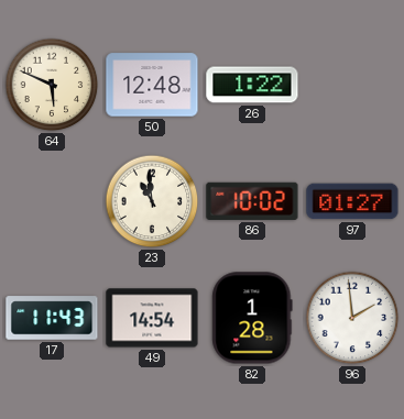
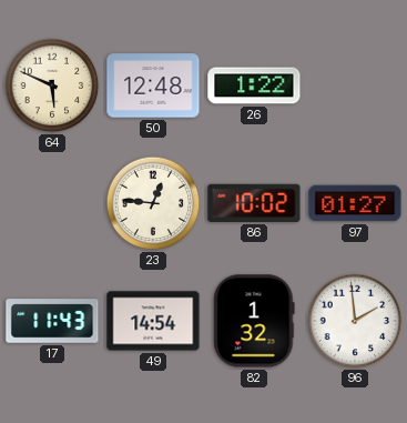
23: 10:59 -> 12:46
82: 1:28 -> 1:32
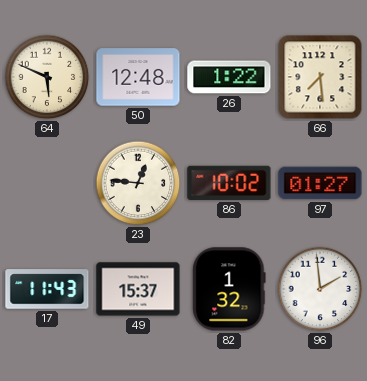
66: none -> 7:29
49: 14:54 -> 15:37
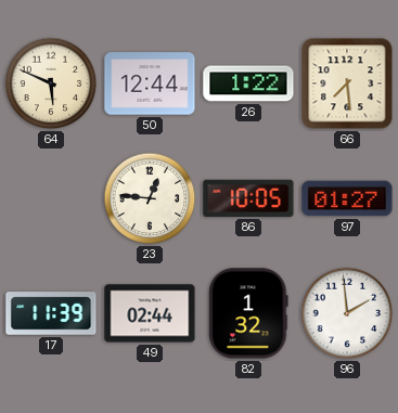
50: 12:48 -> 12:44
86: 10:02 -> 10:05
17: 11:43 -> 11:39
49: 15:37 -> 02:44
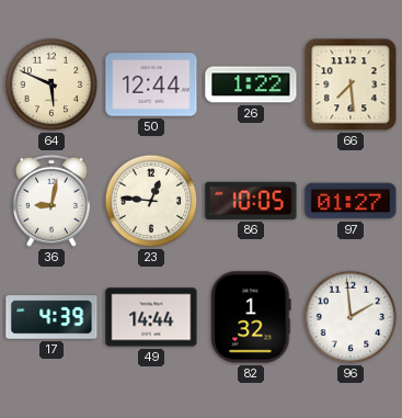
36: none -> 9:02
17: 11:39 -> 4:39
49: 02:44 -> 14:44
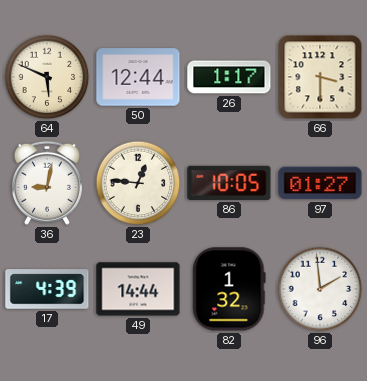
26: 1:22 -> 1:17
66: 7:29 -> 3:30
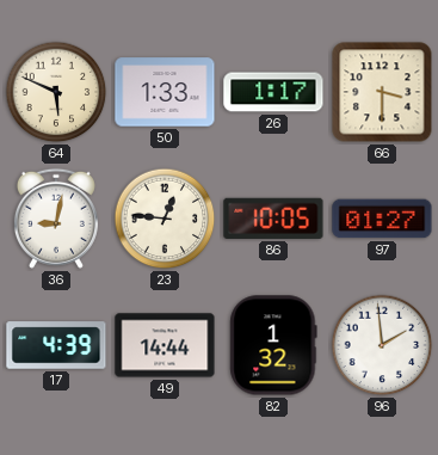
50: 12:44 -> 1:33
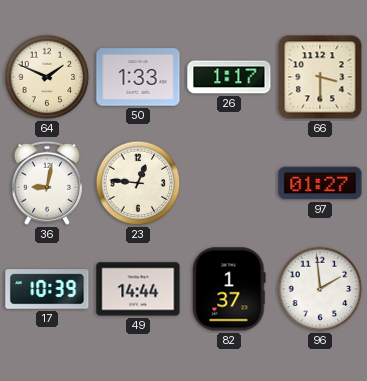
64: 5:49 -> 1:49
86: 10:05 -> none
17: 4:39 -> 10:39
82: 1:32 -> 1:37
